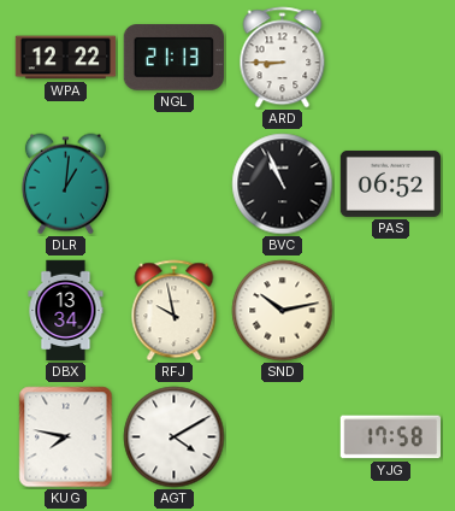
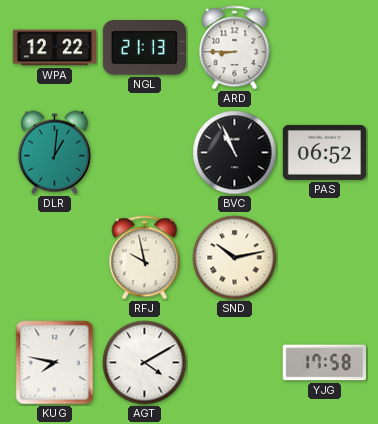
DBX: 13:34 -> none
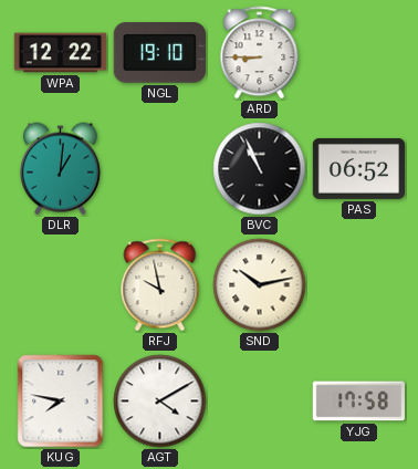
NGL: 21:13 -> 19:10
